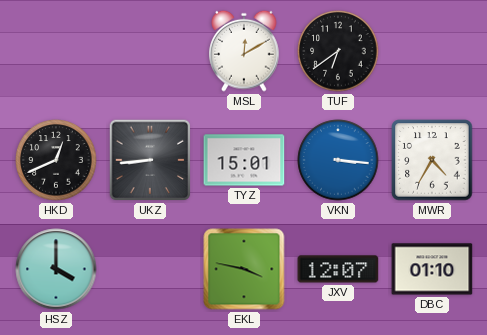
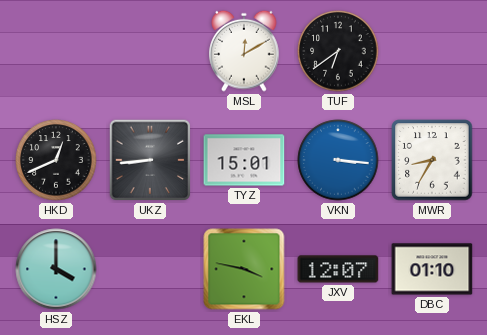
MWR: 4:35 -> 8:35
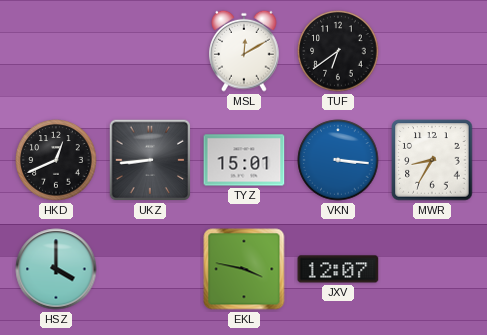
DBC: 01:10 -> none
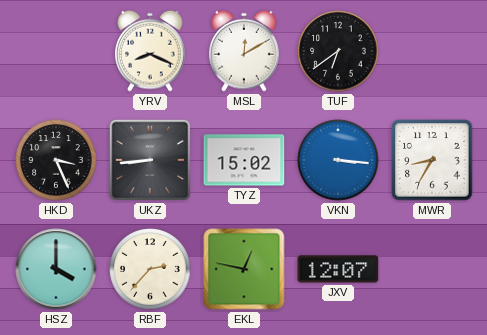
YRV: none -> 8:19
HKD: 12:41 -> 3:26
TYZ: 15:01 -> 15:02
RBF: none -> 2:37
EKL: 3:47 -> 12:47
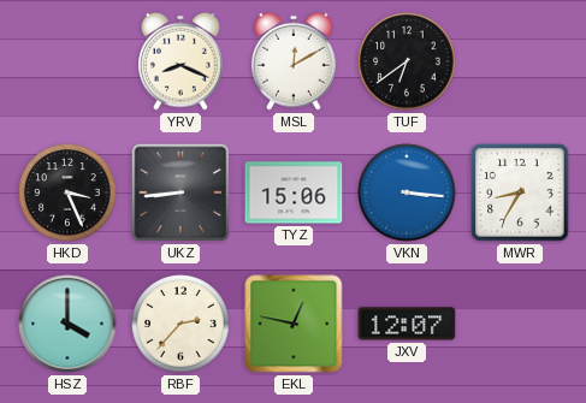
TYZ: 15:02 -> 15:06
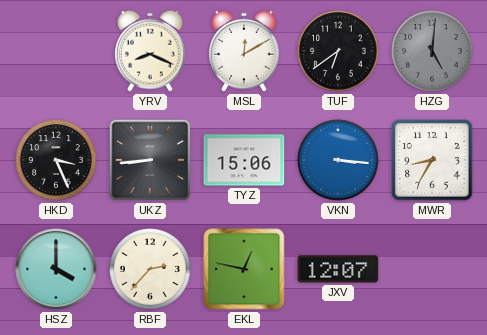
HZG: none -> 5:01
